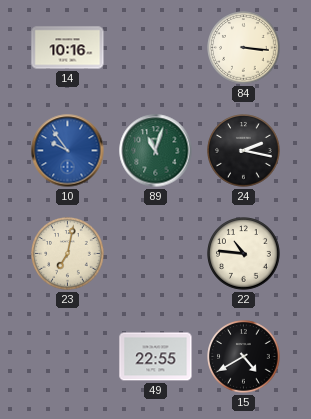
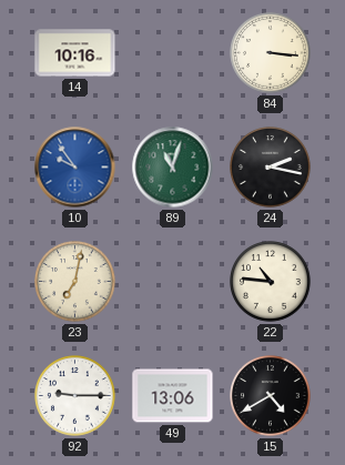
92: none -> 9:15
49: 22:55 -> 13:06
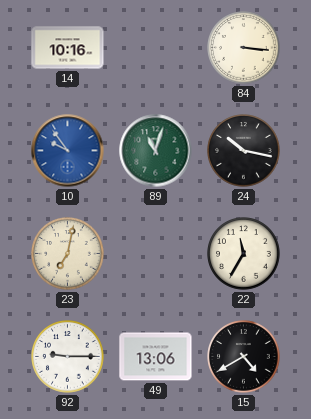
24: 2:17 -> 10:17
22: 10:46 -> 11:35
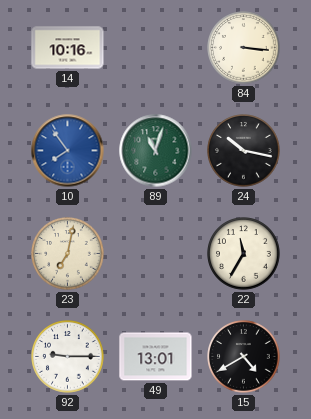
10: 9:54 -> 7:54
49: 13:06 -> 13:01
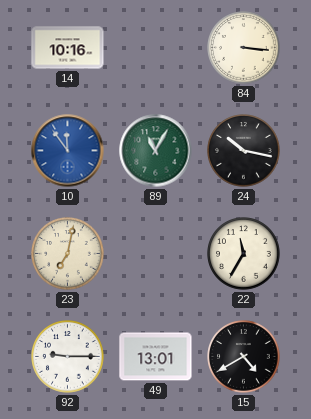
10: 7:54 -> 11:54
89: 11:03 -> 11:05
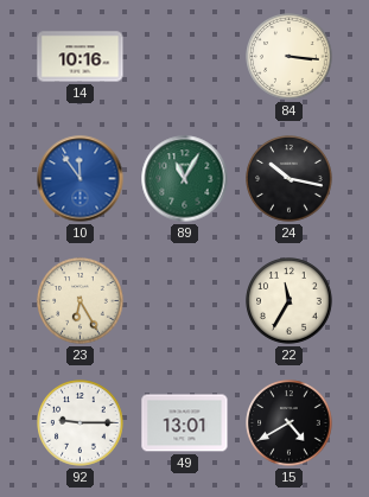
23: 7:02 -> 6:25
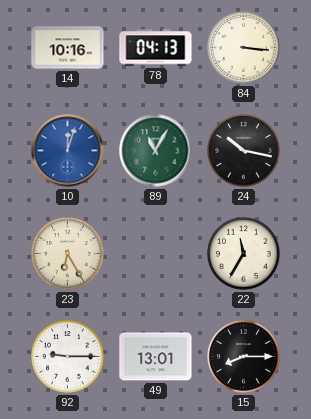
78: none -> 04:13
10: 11:54 -> 12:03
15: 4:40 -> 8:15
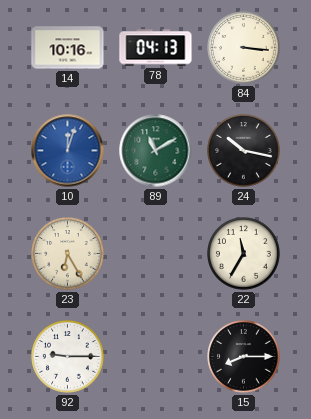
89: 11:05 -> 11:10
49: 13:01 -> none
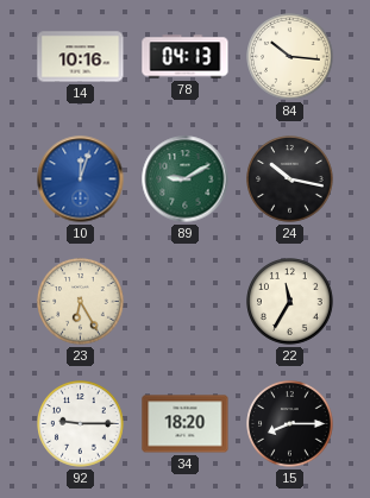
84: 3:16 -> 10:16
89: 11:10 -> 9:10
34: none -> 18:20
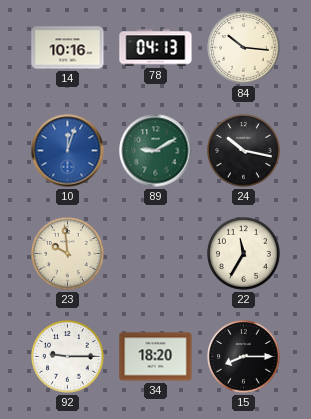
23: 6:25 -> 9:59
